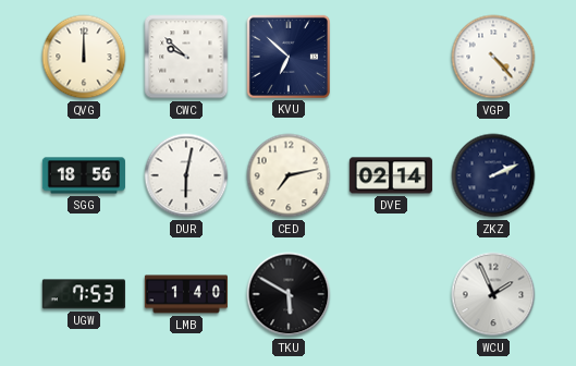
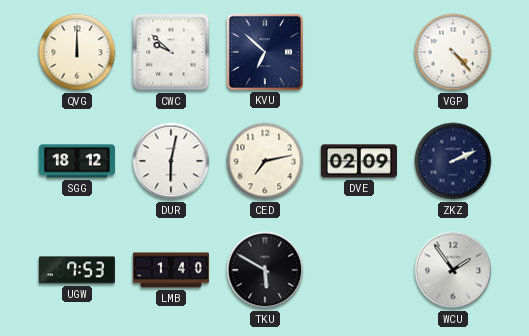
SGG: 18:56 -> 18:12
DVE: 02:14 -> 02:09
WCU: 1:56 -> 1:54
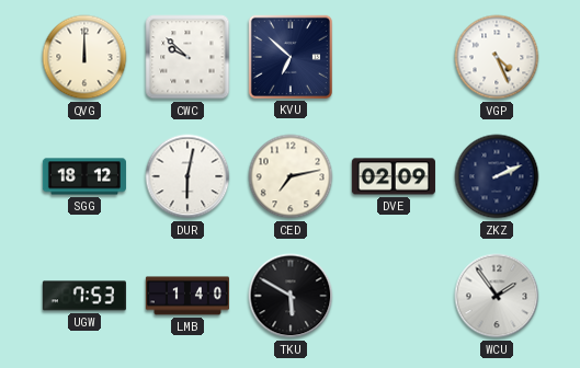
VGP: 4:23 -> 4:26
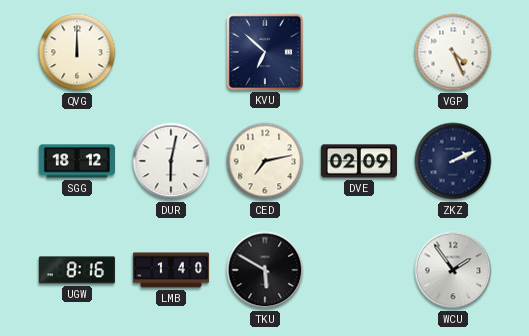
CWC: 9:52 -> none
UGW: 7:53 -> 8:16
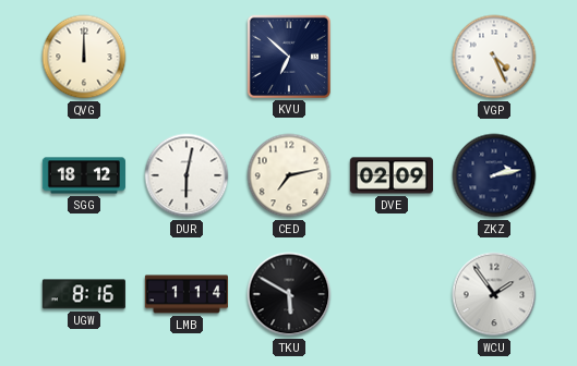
ZKZ: 2:11 -> 2:13
LMB: 1:40 -> 1:14
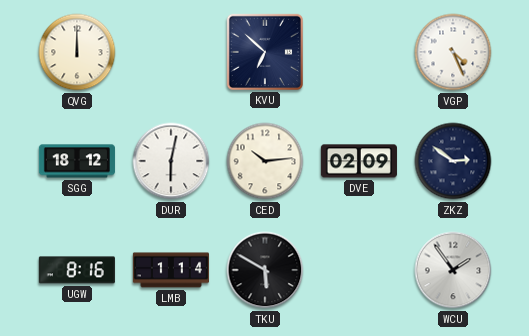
CED: 7:13 -> 10:14
ZKZ: 2:13 -> 2:51
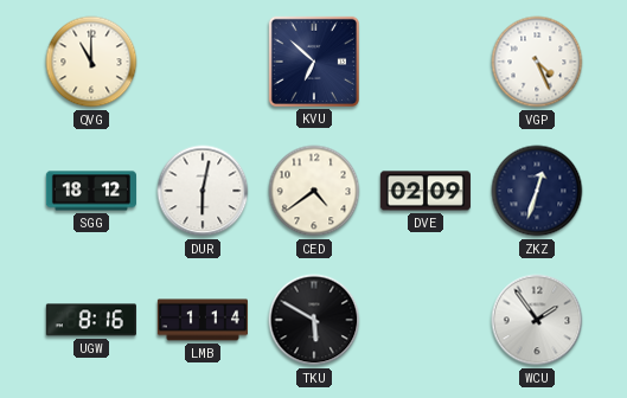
QVG: 12:00 -> 11:00
CED: 10:14 -> 4:39
ZKZ: 2:51 -> 12:33
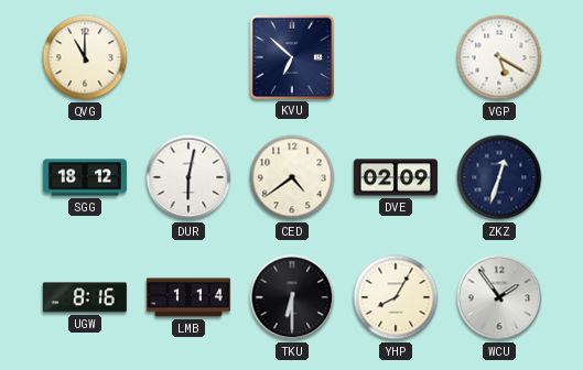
VGP: 4:26 -> 5:20
TKU: 5:50 -> 6:30
YHP: none -> 8:05
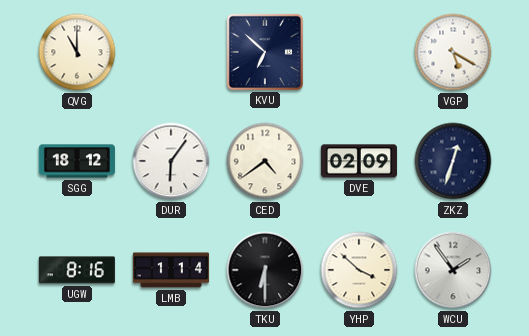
DUR: 6:02 -> 6:06
YHP: 8:05 -> 3:52
